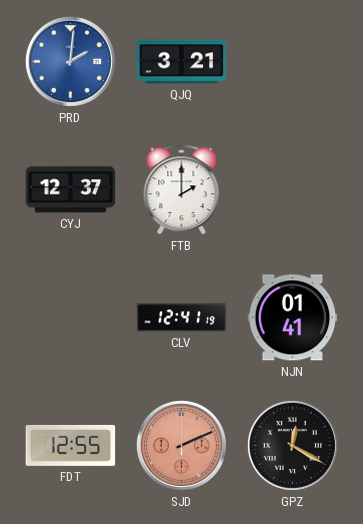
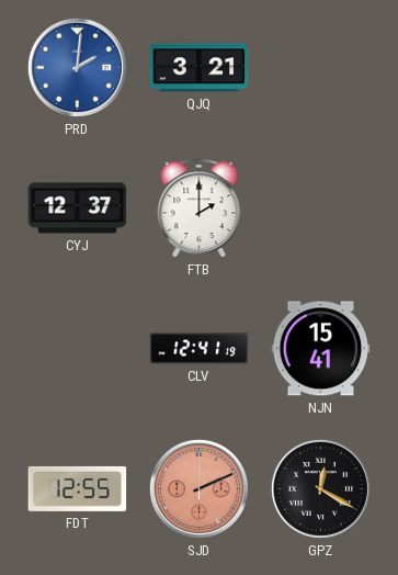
NJN: 01:41 -> 15:41
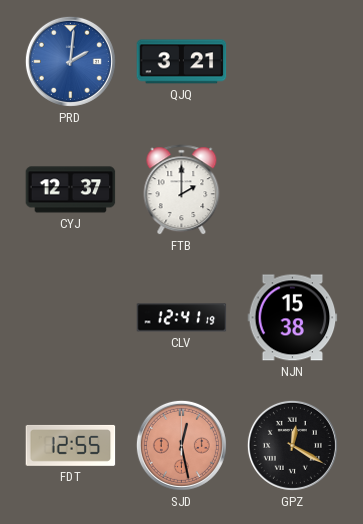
NJN: 15:41 -> 15:38
SJD: 2:11 -> 12:28
